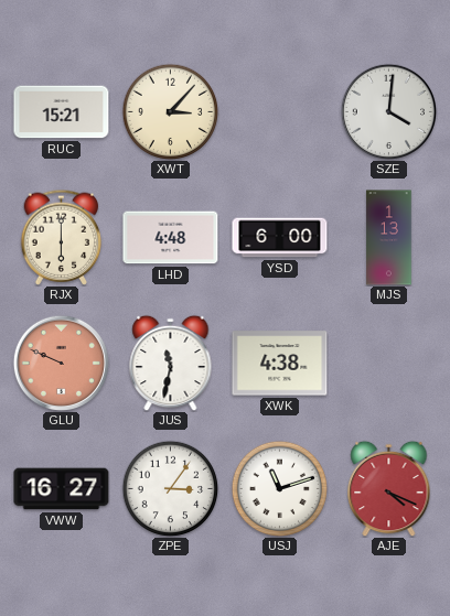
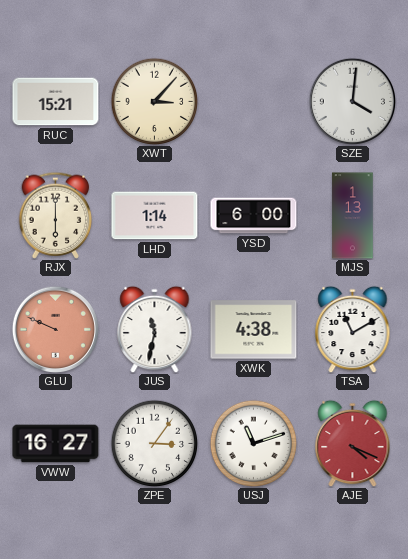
LHD: 4:48 -> 1:14
TSA: none -> 11:10
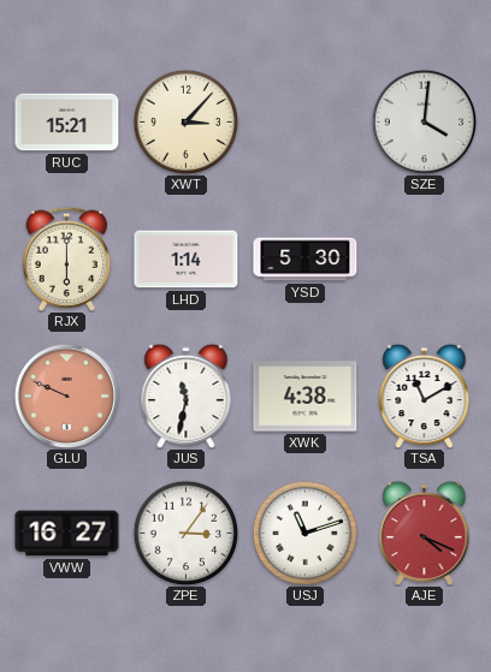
YSD: 6:00 -> 5:30
MJS: 1:13 -> none
